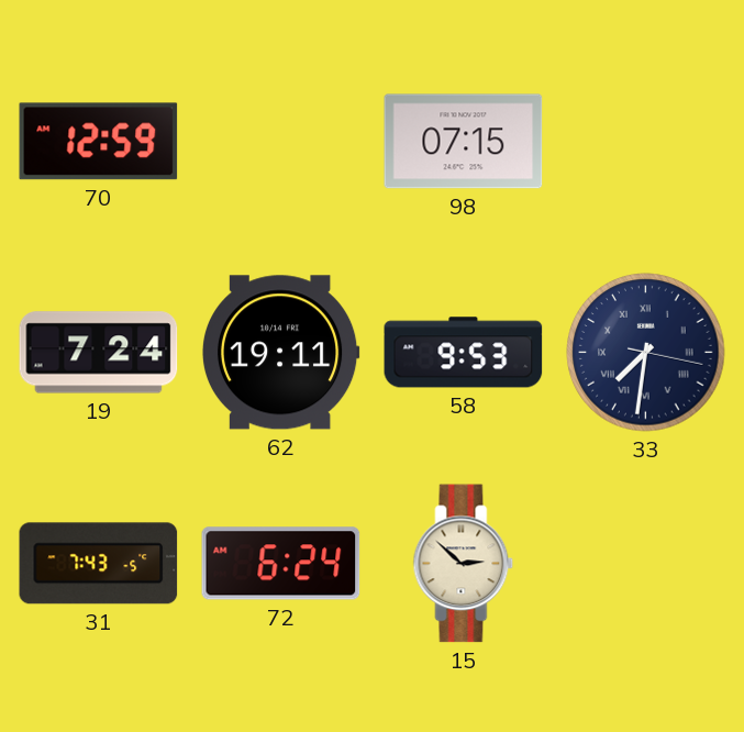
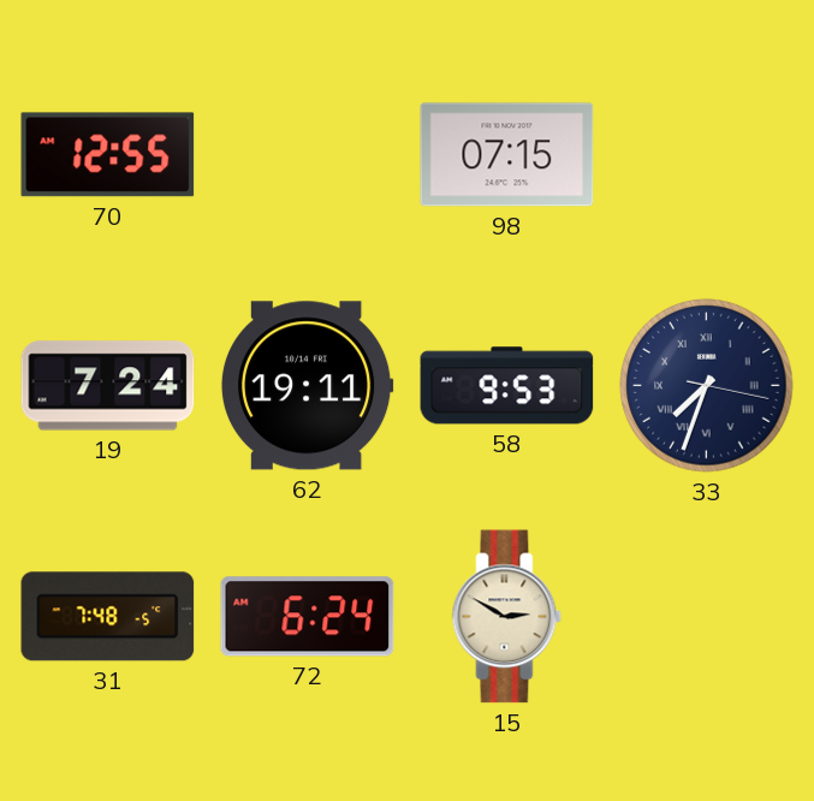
70: 12:59 -> 12:55
33: 7:31 -> 7:33
31: 7:43 -> 7:48
15: 2:52 -> 2:50
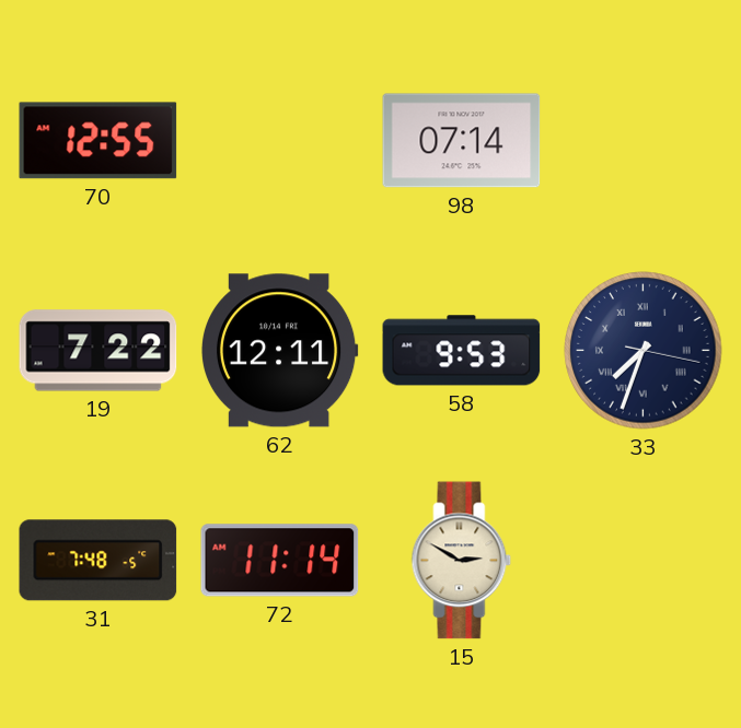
98: 07:15 -> 07:14
19: 7:24 -> 7:22
62: 19:11 -> 12:11
72: 6:24 -> 11:14
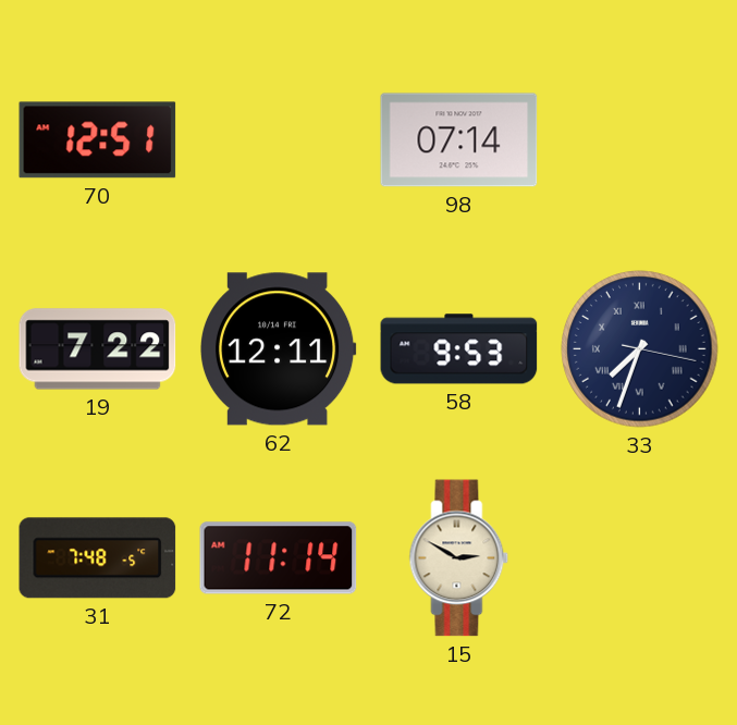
70: 12:55 -> 12:51
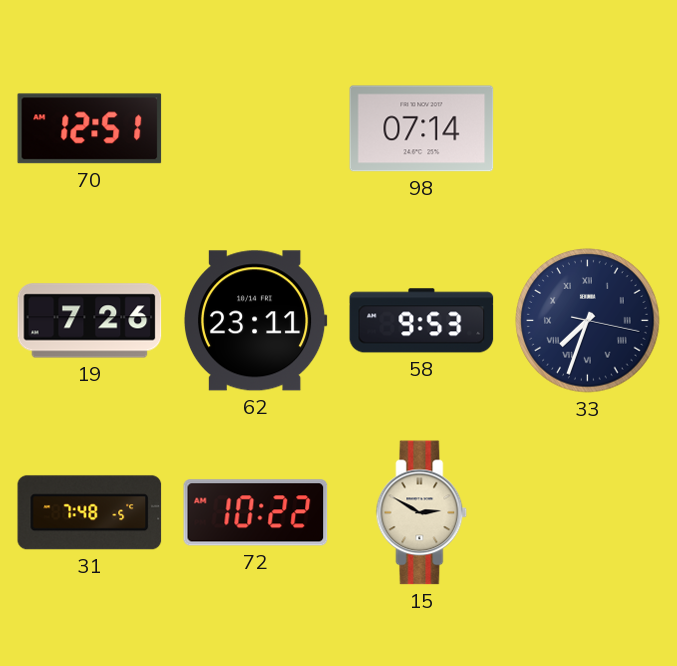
19: 7:22 -> 7:26
62: 12:11 -> 23:11
72: 11:14 -> 10:22
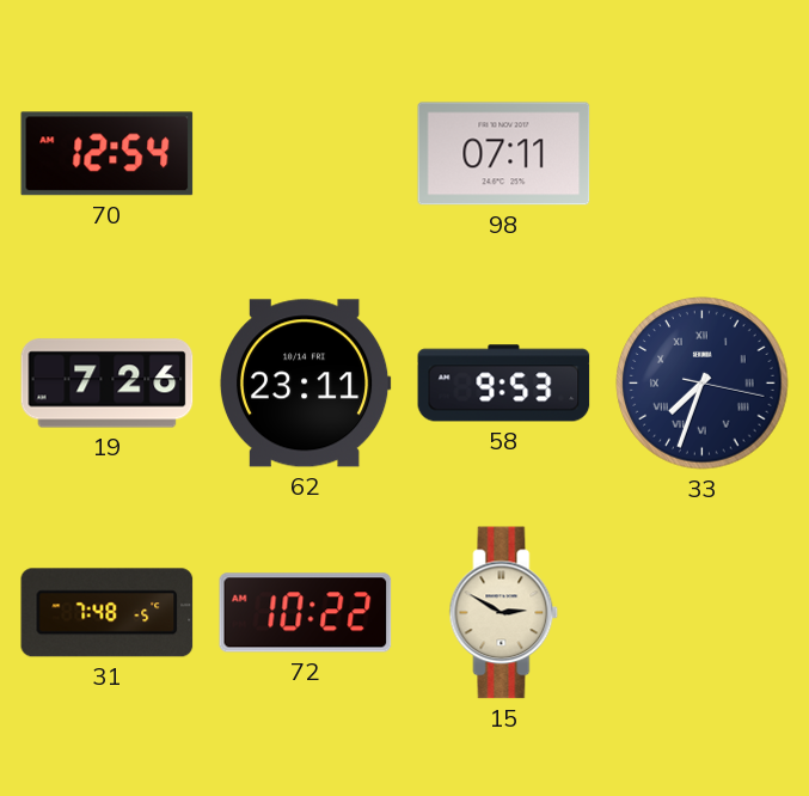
70: 12:51 -> 12:54
98: 07:14 -> 07:11
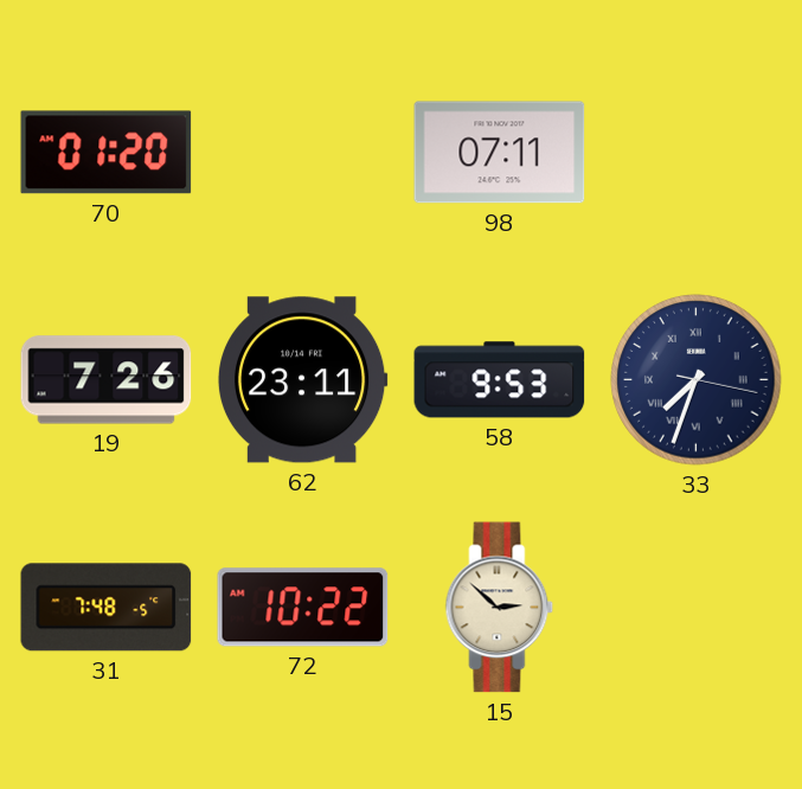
70: 12:54 -> 01:20
15: 2:50 -> 2:52
